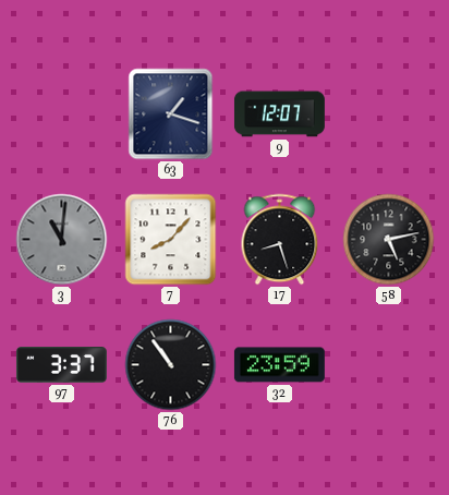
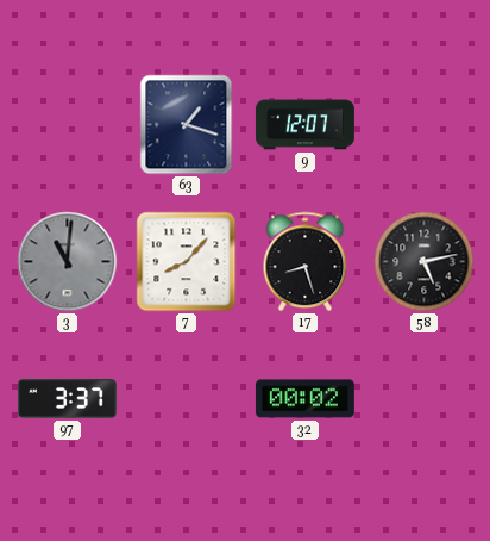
76: 10:54 -> none
32: 23:59 -> 00:02
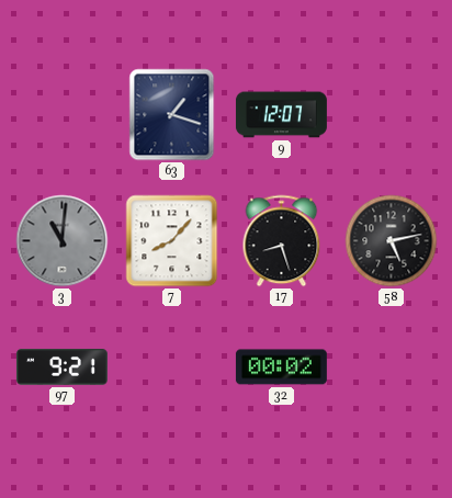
97: 3:37 -> 9:21
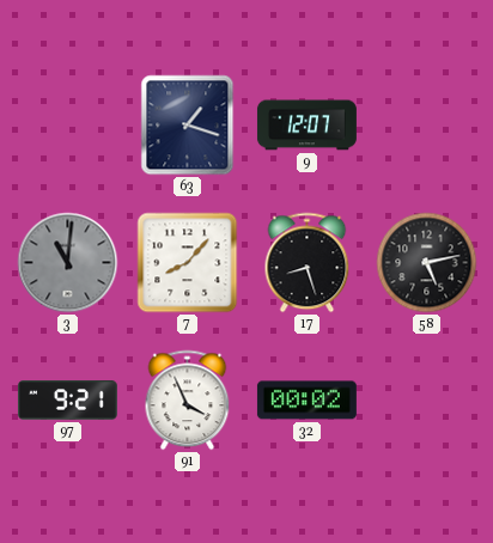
91: none -> 3:56
